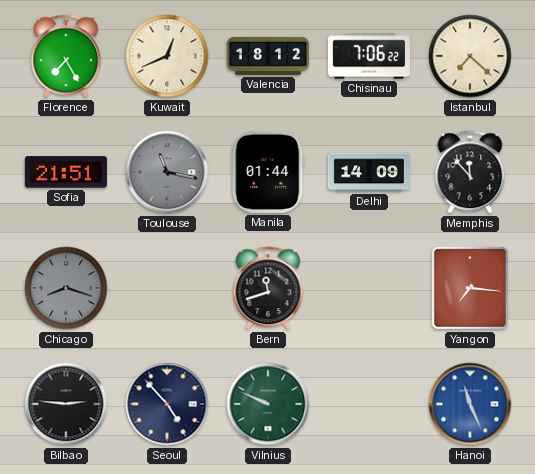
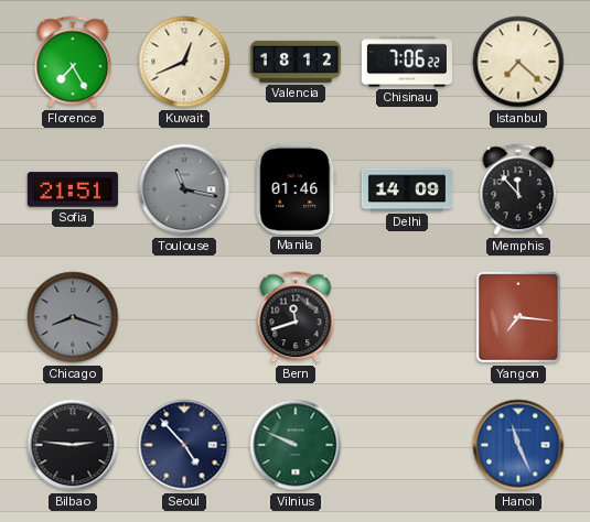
Manila: 01:44 -> 01:46
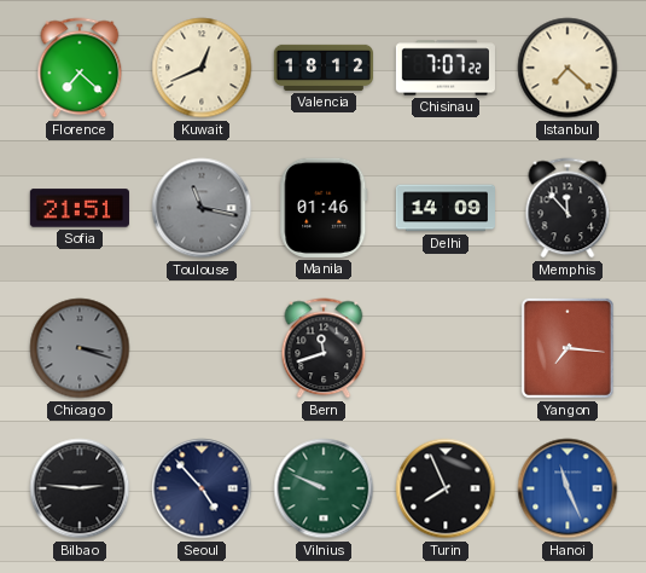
Florence: 7:25 -> 7:22
Chisinau: 7:06 -> 7:07
Chicago: 8:18 -> 3:18
Turin: none -> 7:56
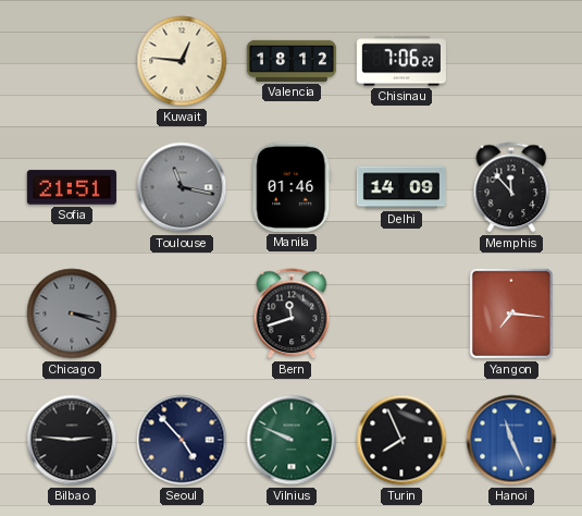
Florence: 7:22 -> none
Kuwait: 12:41 -> 12:46
Chisinau: 7:07 -> 7:06
Istanbul: 7:22 -> none
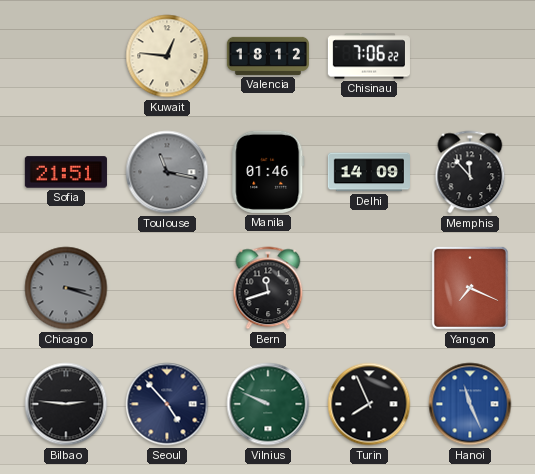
Yangon: 7:16 -> 7:19
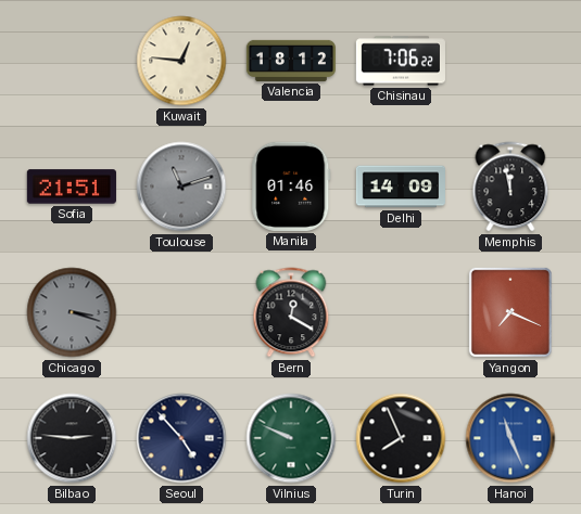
Toulouse: 11:17 -> 11:12
Memphis: 11:53 -> 11:58
Bern: 11:42 -> 12:20
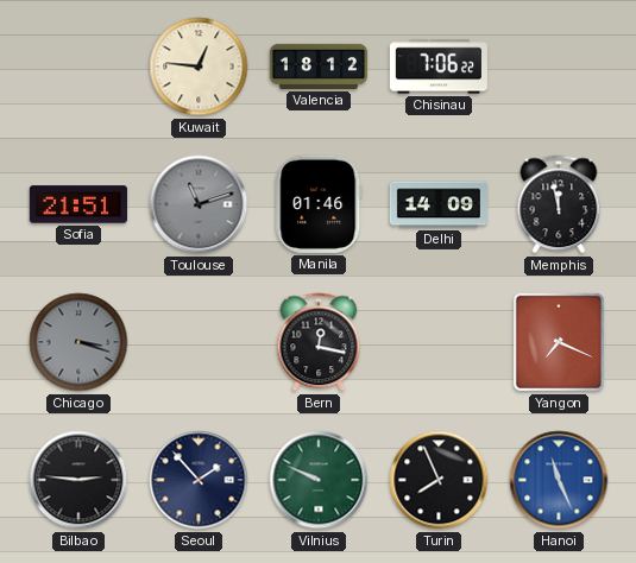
Bern: 12:20 -> 12:17
Seoul: 4:53 -> 1:53
